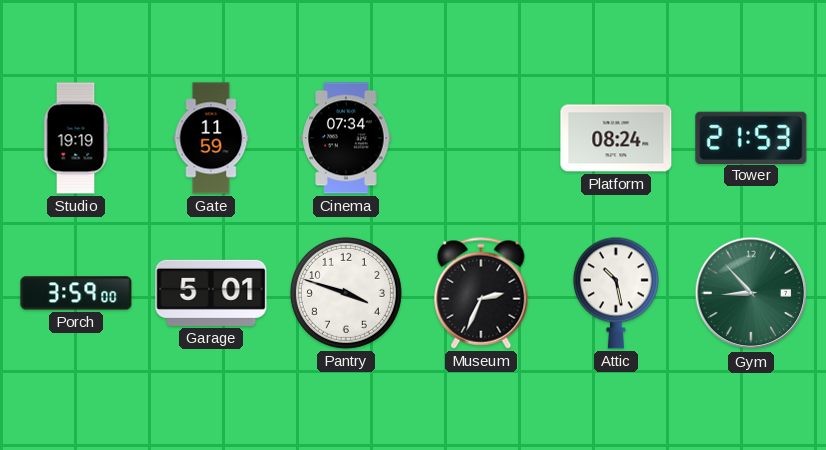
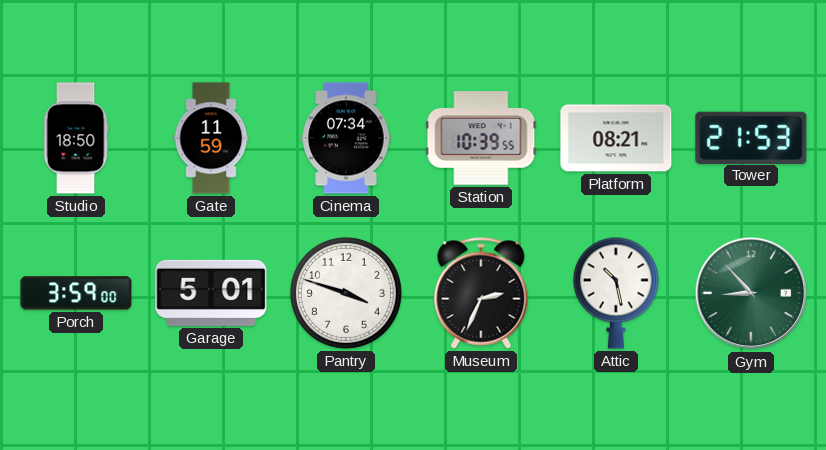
Studio: 19:19 -> 18:50
Station: none -> 10:39
Platform: 08:24 -> 08:21
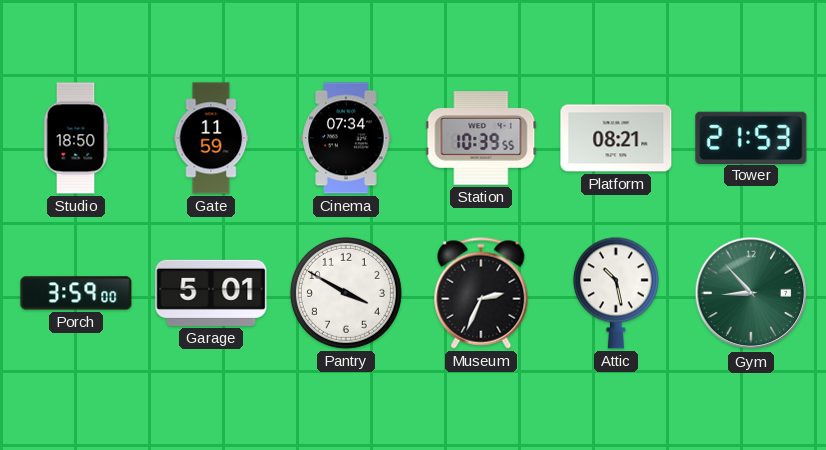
Pantry: 3:48 -> 3:50
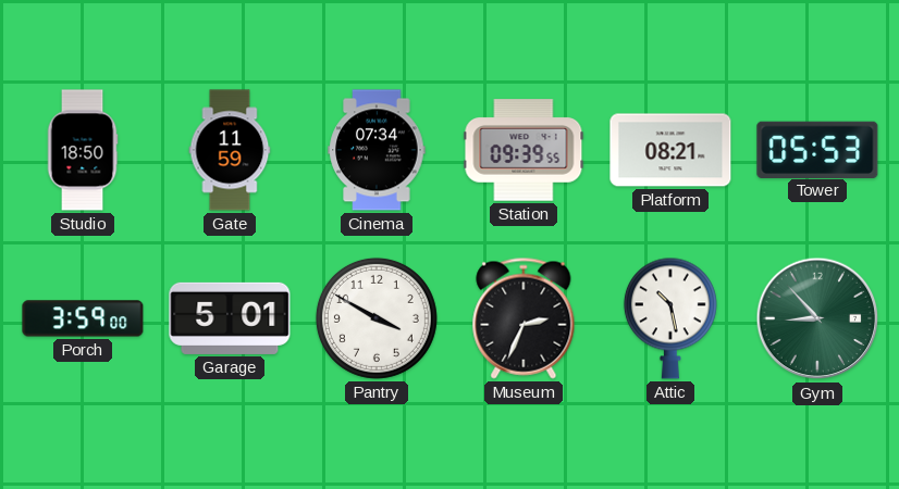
Station: 10:39 -> 09:39
Tower: 21:53 -> 05:53
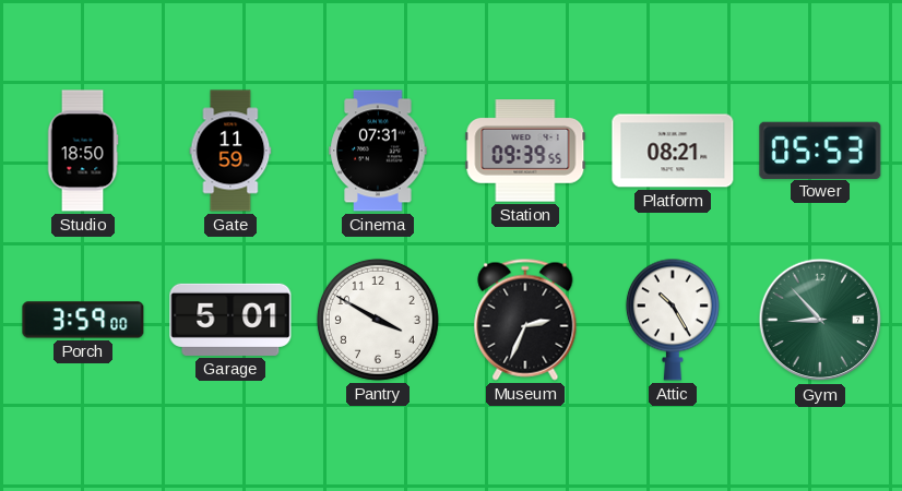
Cinema: 07:34 -> 07:31
Attic: 10:28 -> 10:25
